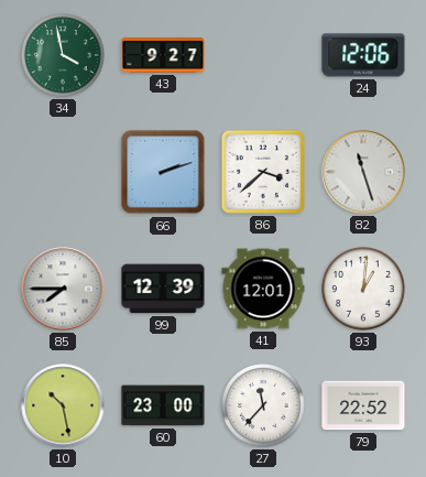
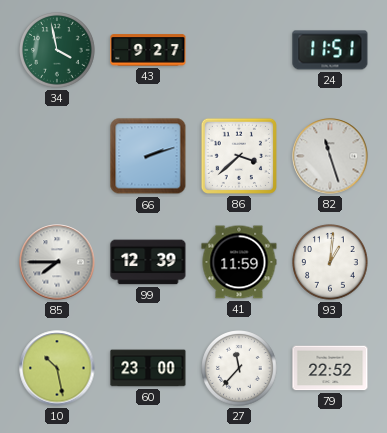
24: 12:06 -> 11:51
41: 12:01 -> 11:59
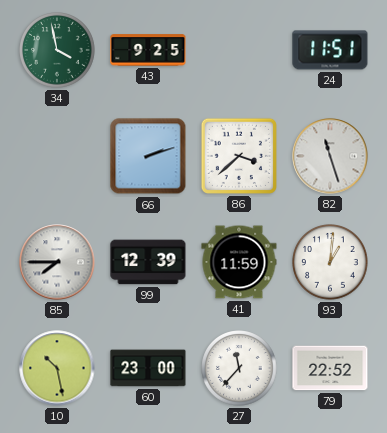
43: 9:27 -> 9:25
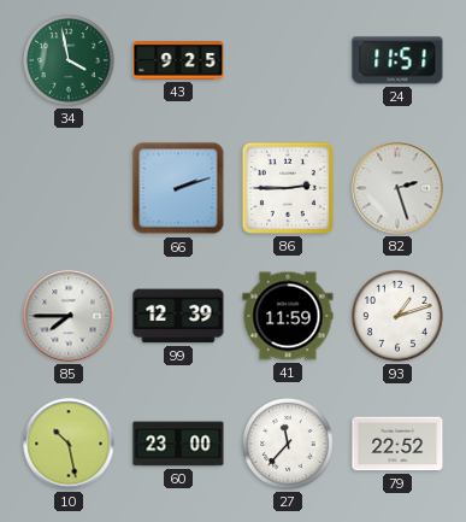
86: 3:38 -> 2:45
82: 11:27 -> 2:27
93: 1:01 -> 1:12
